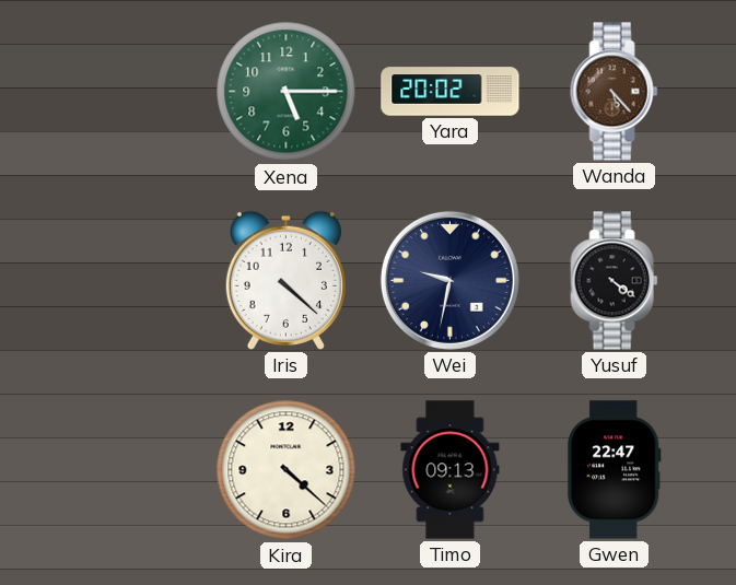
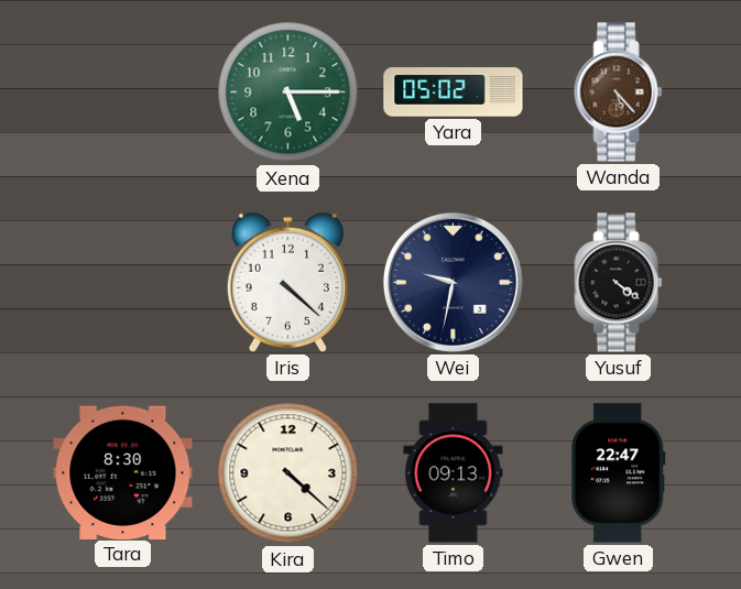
Yara: 20:02 -> 05:02
Tara: none -> 8:30
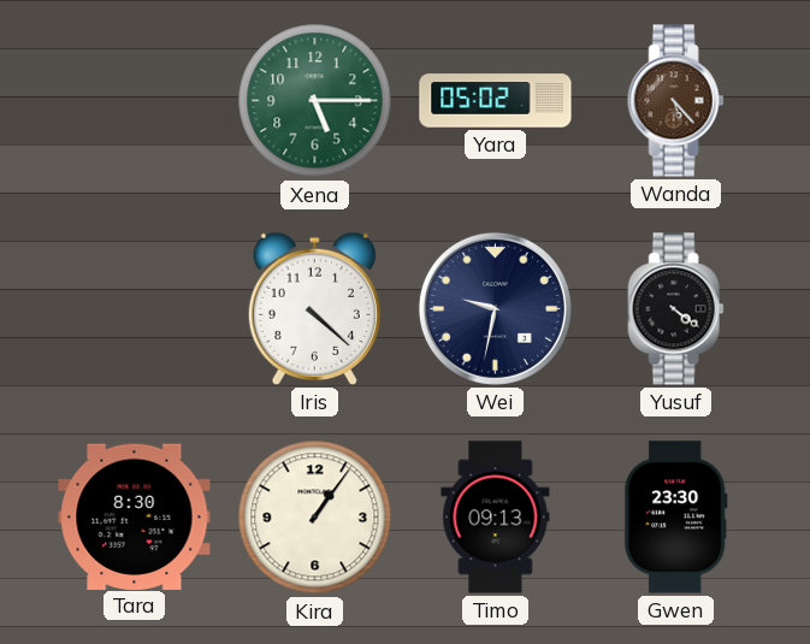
Kira: 4:22 -> 1:06
Gwen: 22:47 -> 23:30
